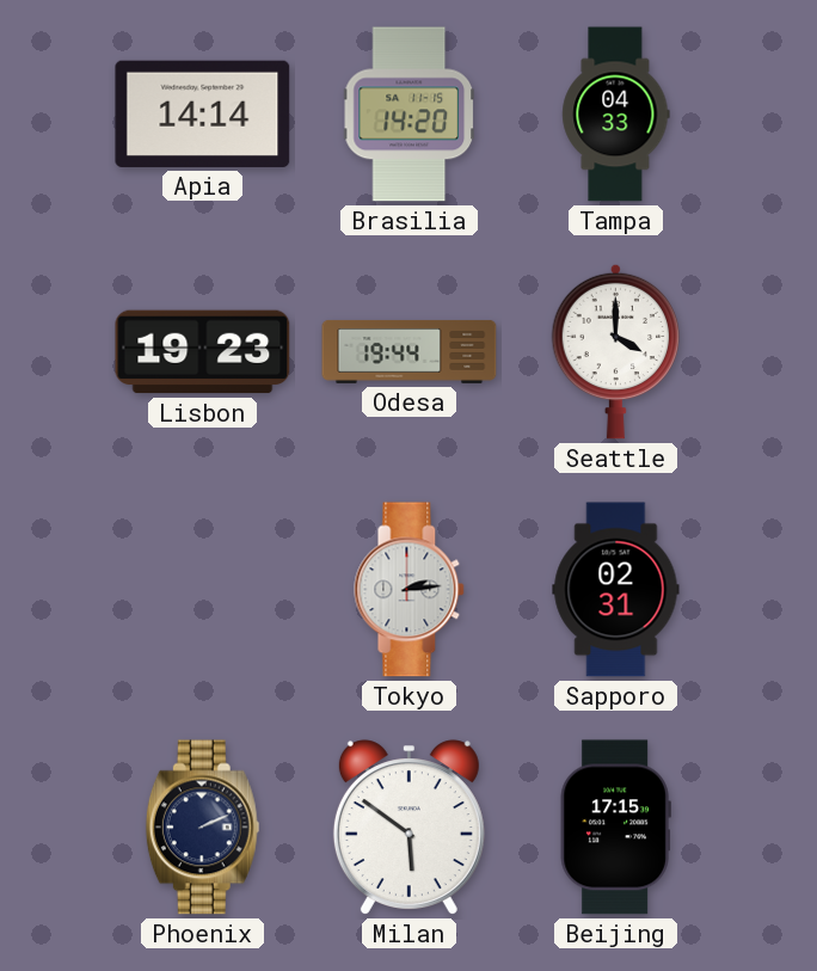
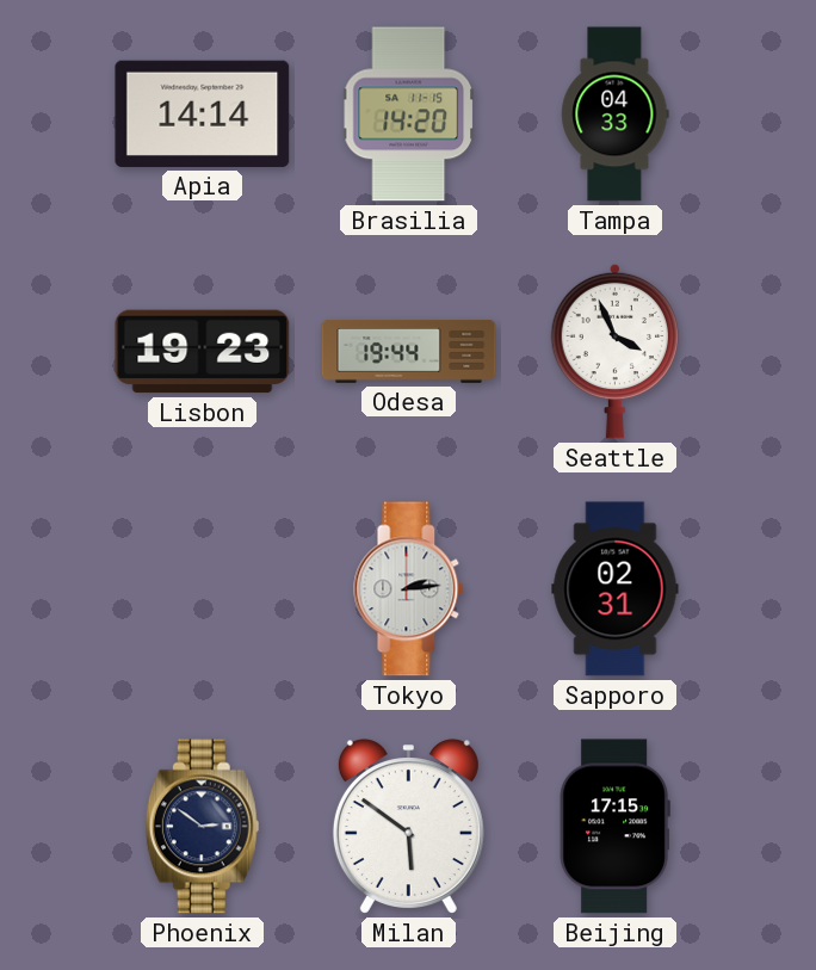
Seattle: 4:00 -> 3:56
Phoenix: 2:11 -> 2:51
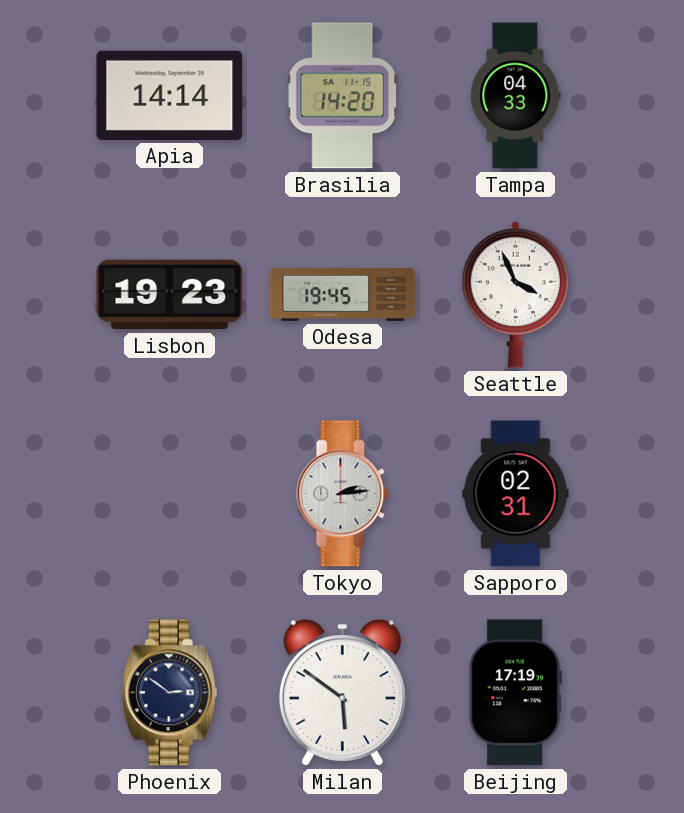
Odesa: 19:44 -> 19:45
Beijing: 17:15 -> 17:19
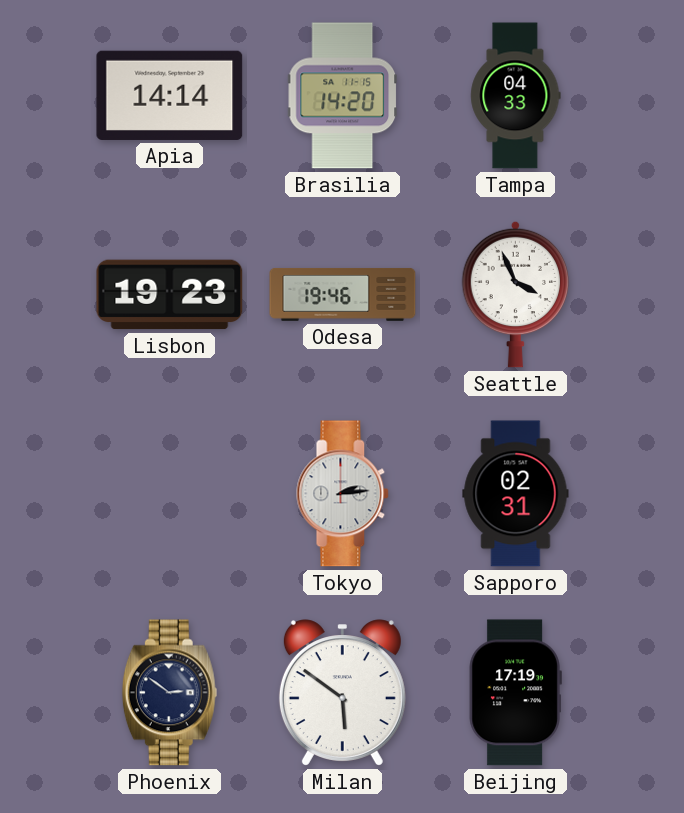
Odesa: 19:45 -> 19:46
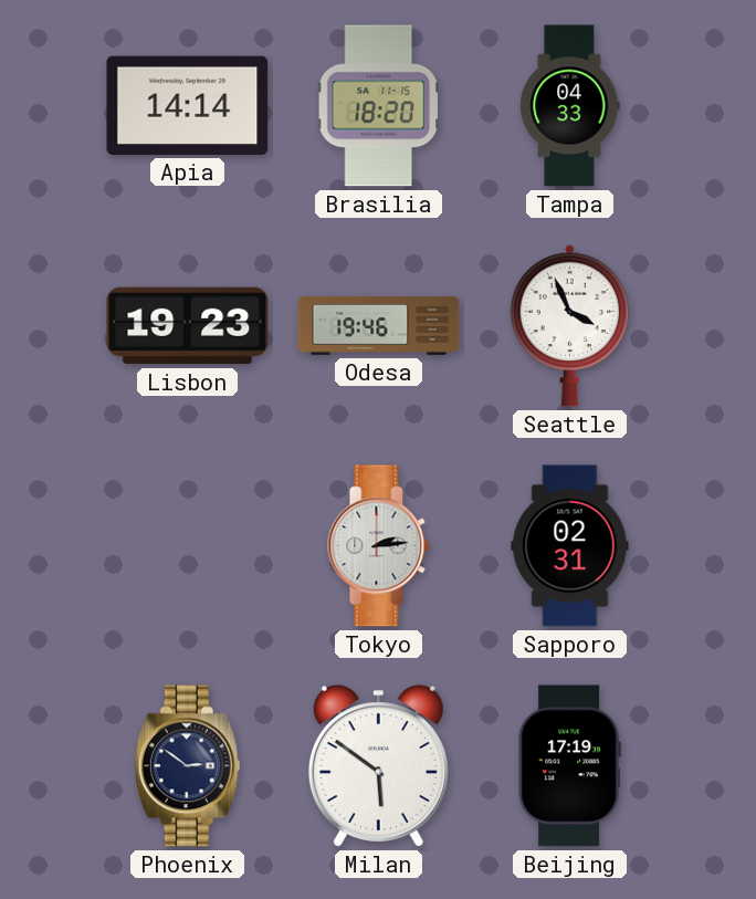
Brasilia: 14:20 -> 18:20
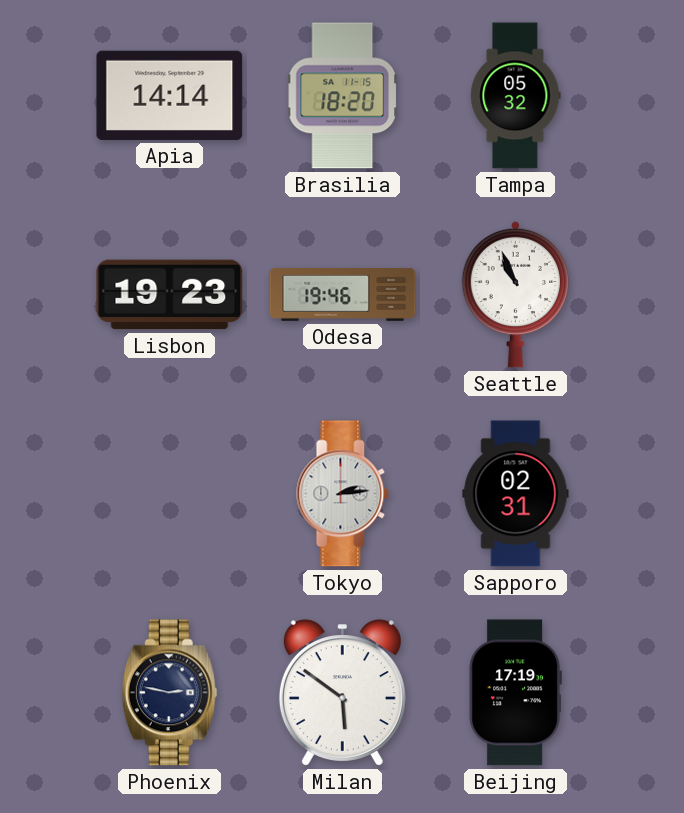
Tampa: 04:33 -> 05:32
Seattle: 3:56 -> 10:56
Phoenix: 2:51 -> 2:47
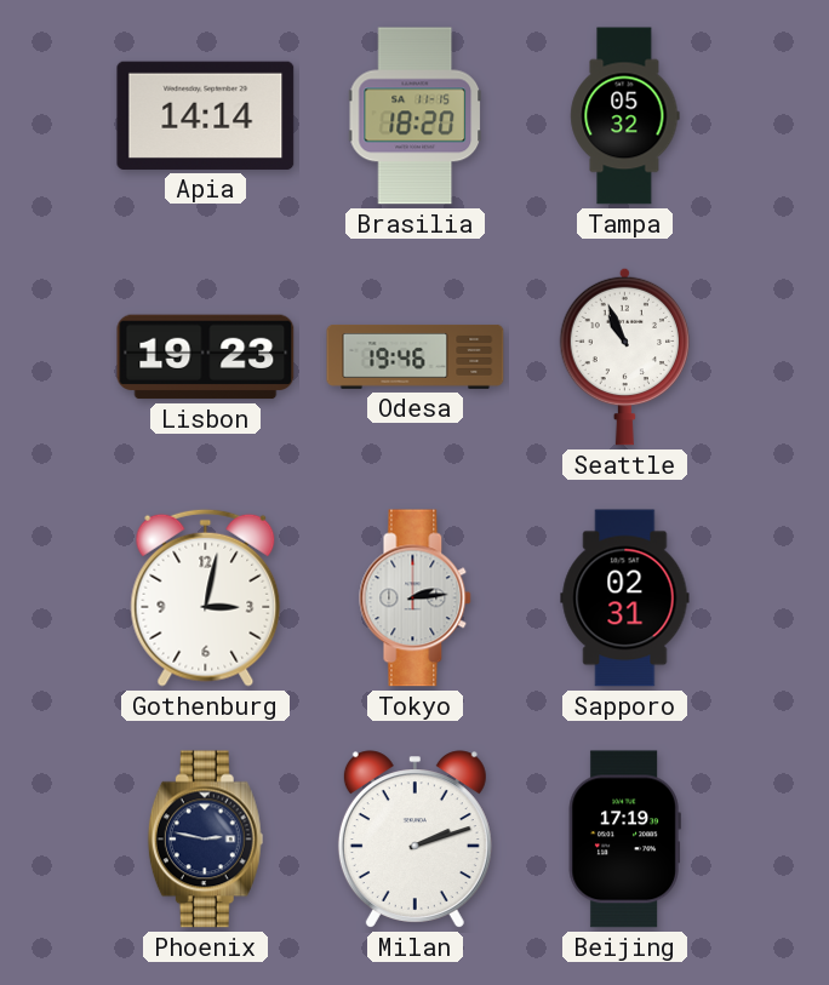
Gothenburg: none -> 3:02
Milan: 5:51 -> 2:12
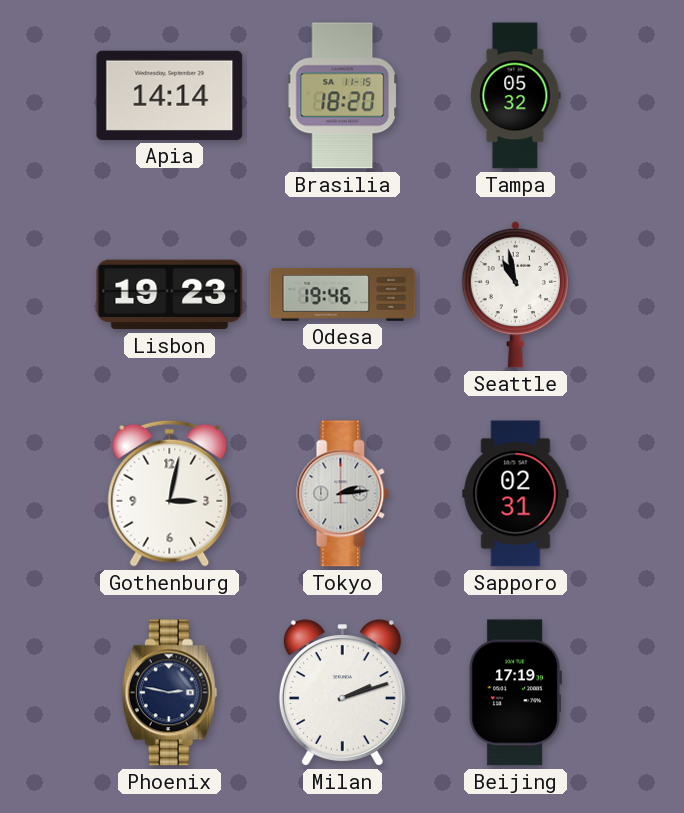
Seattle: 10:56 -> 10:58
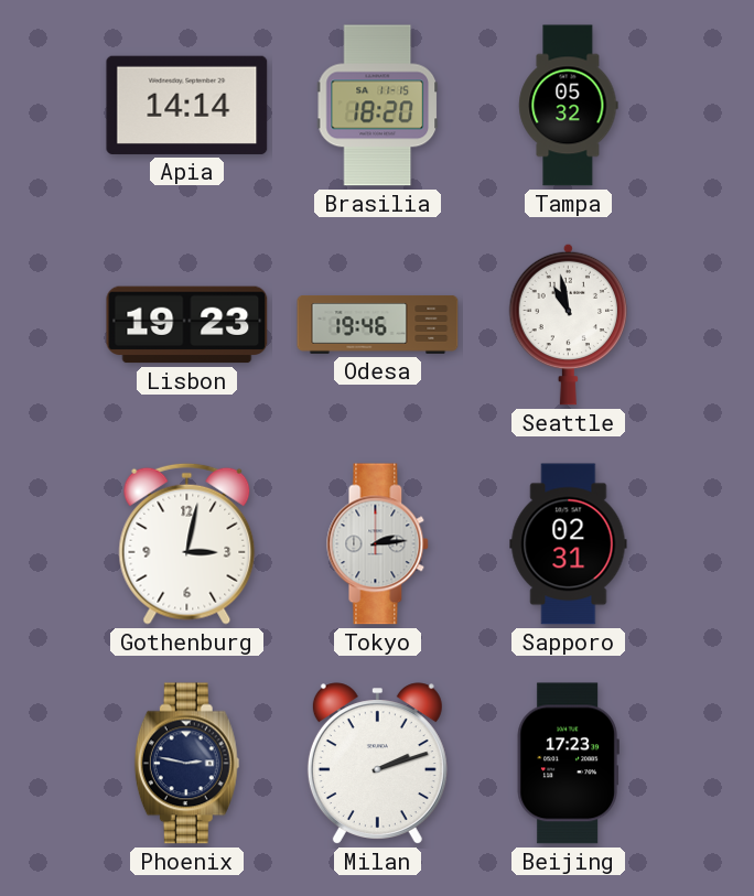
Beijing: 17:19 -> 17:23
